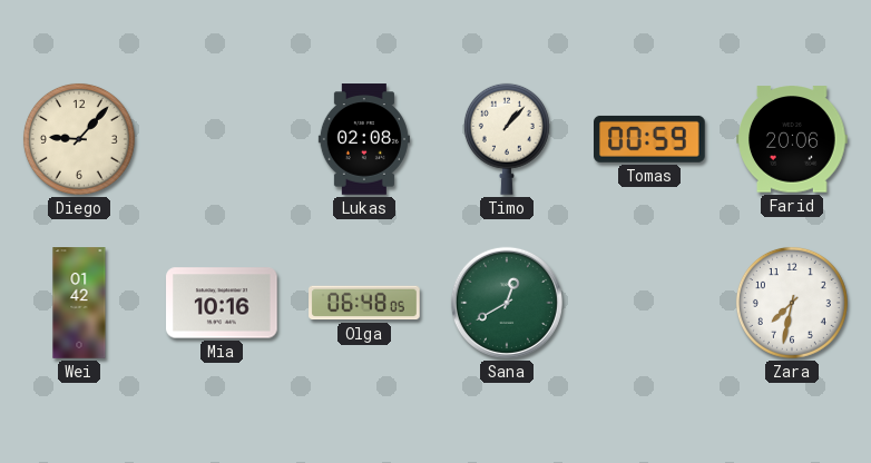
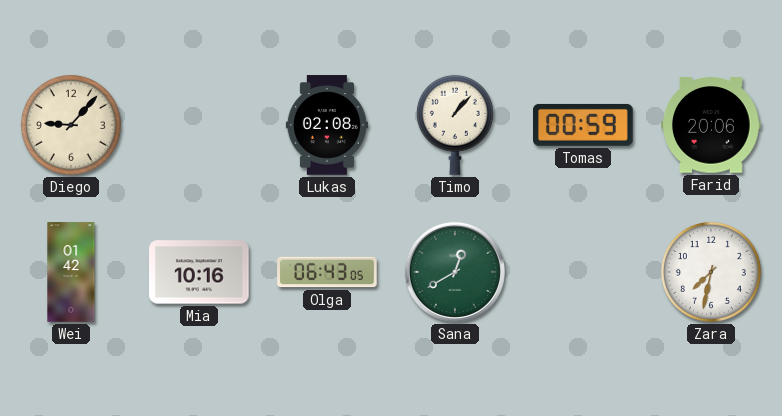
Olga: 06:48 -> 06:43
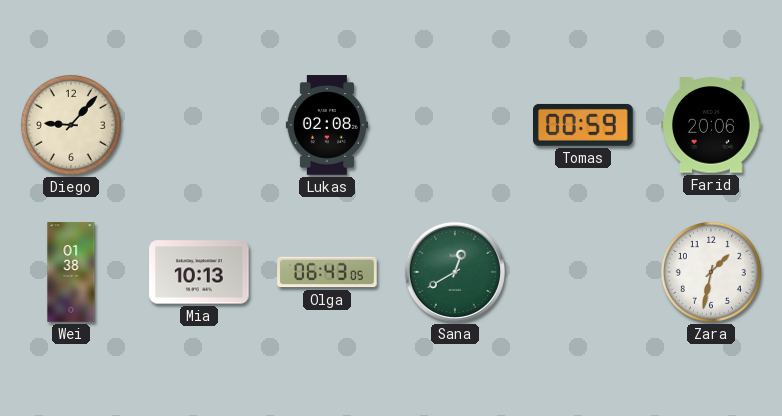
Timo: 1:07 -> none
Wei: 01:42 -> 01:38
Mia: 10:16 -> 10:13
Zara: 7:32 -> 1:32
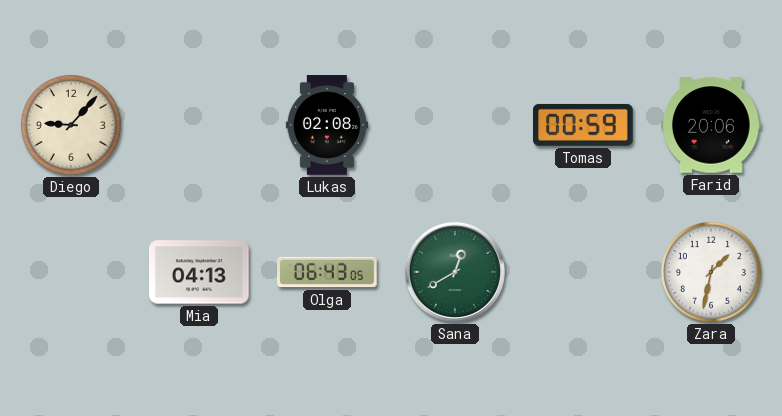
Wei: 01:38 -> none
Mia: 10:13 -> 04:13
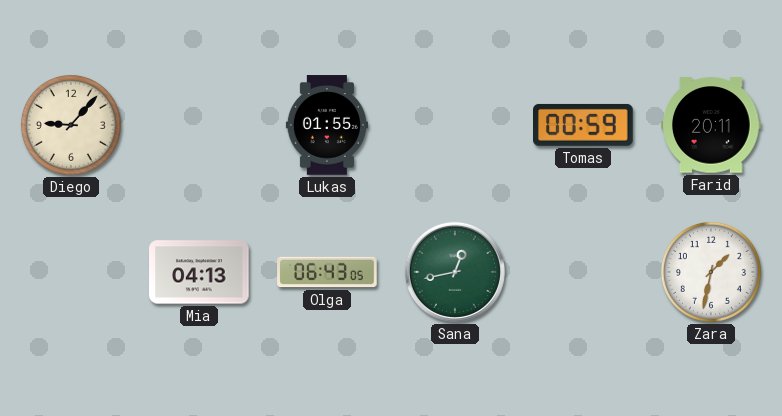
Lukas: 02:08 -> 01:55
Farid: 20:06 -> 20:11
Sana: 12:40 -> 12:43
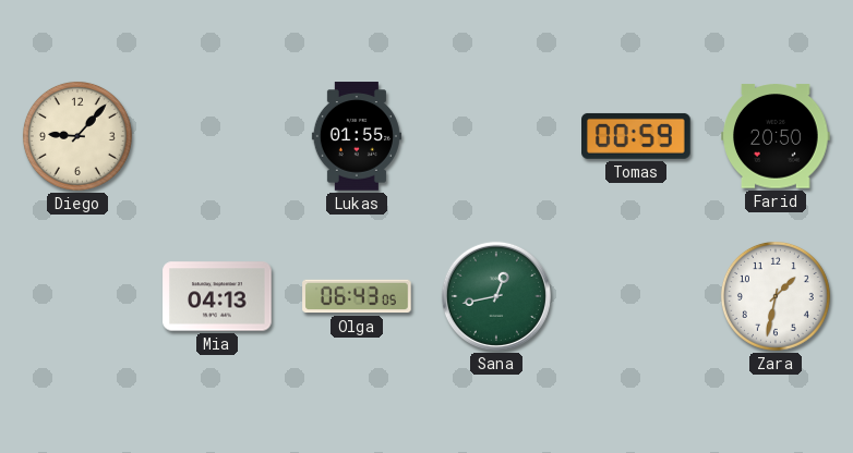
Farid: 20:11 -> 20:50
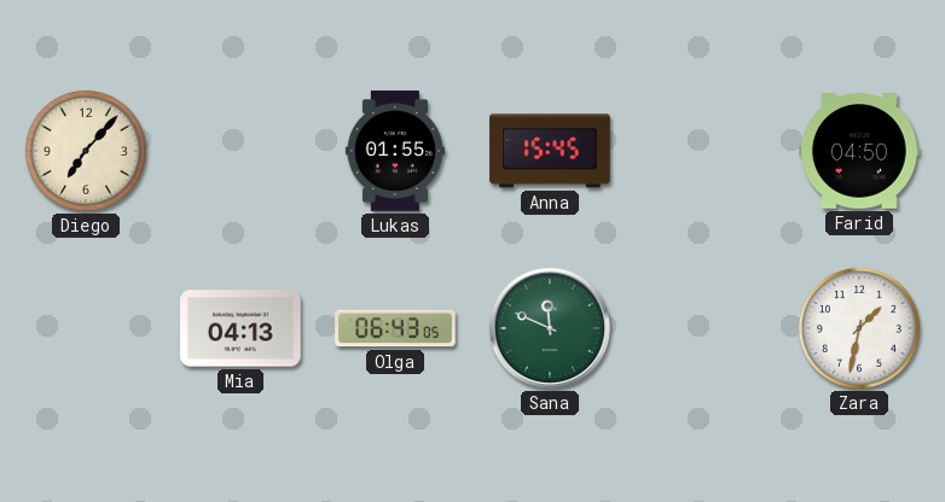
Diego: 9:07 -> 7:07
Anna: none -> 15:45
Tomas: 00:59 -> none
Farid: 20:50 -> 04:50
Sana: 12:43 -> 11:49
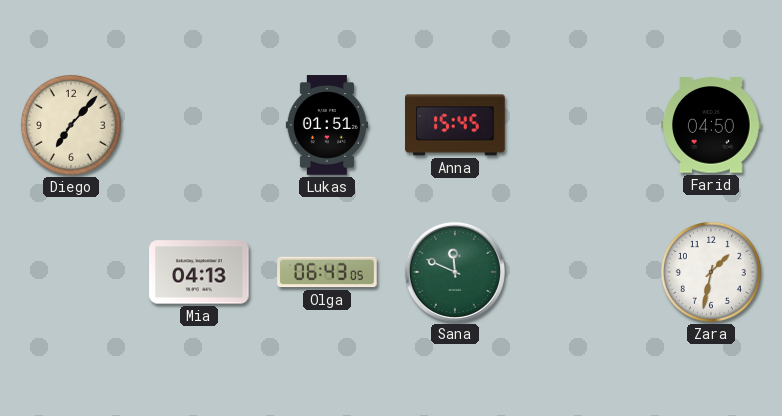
Lukas: 01:55 -> 01:51
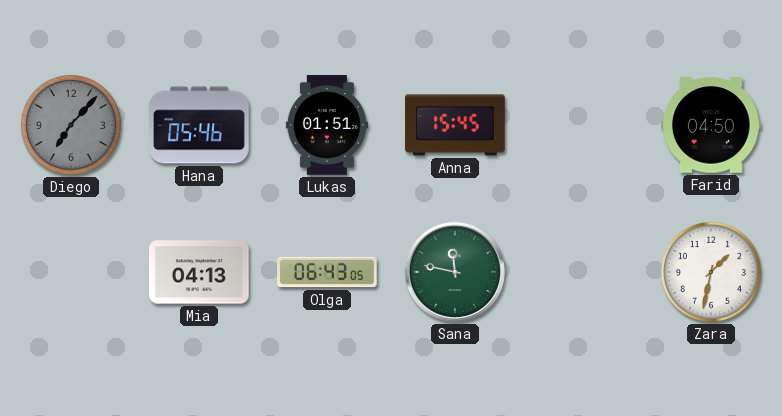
Diego dial: cream -> grey
Hana: none -> 05:46
Sana: 11:49 -> 11:47
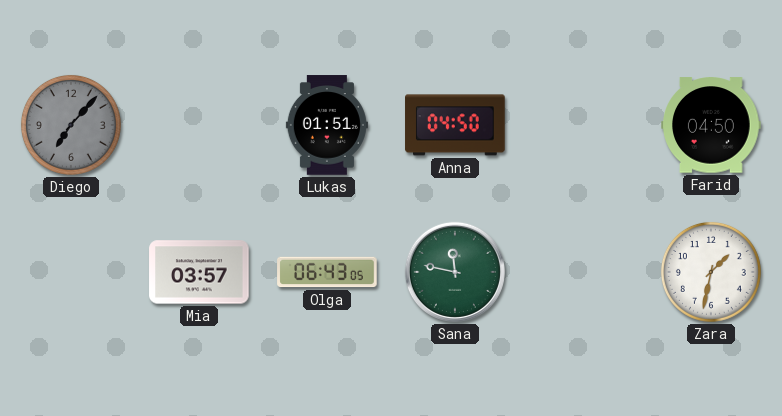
Hana: 05:46 -> none
Anna: 15:45 -> 04:50
Mia: 04:13 -> 03:57
